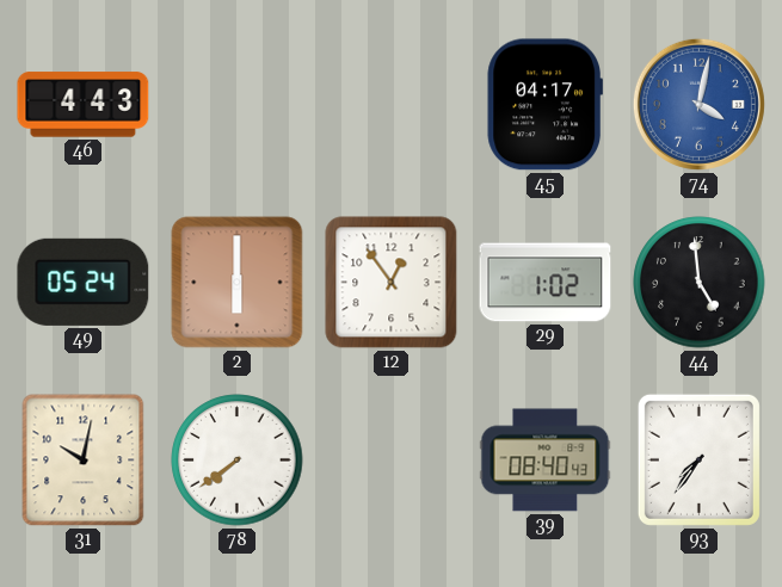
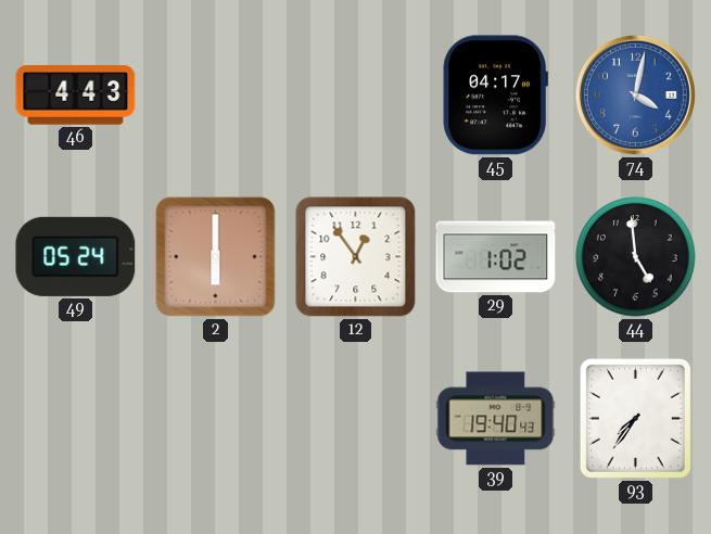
31: 10:02 -> none
78: 7:39 -> none
39: 08:40 -> 19:40
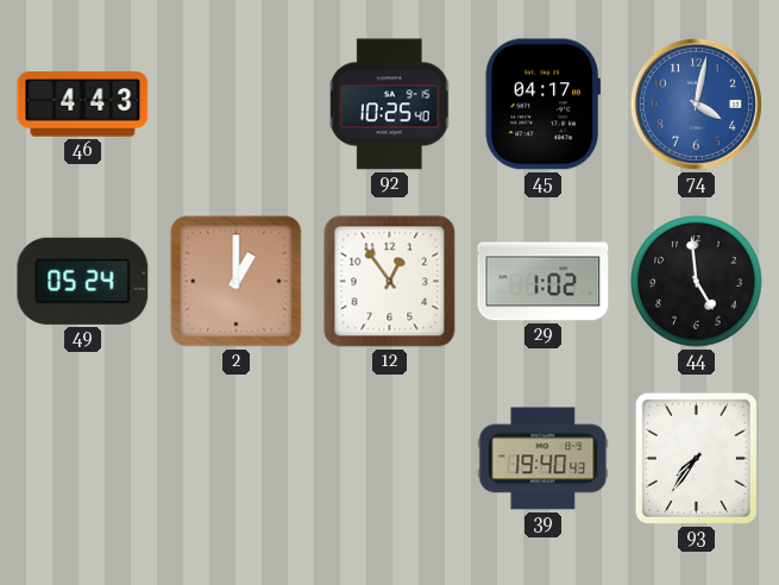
92: none -> 10:25
2: 6:00 -> 1:00
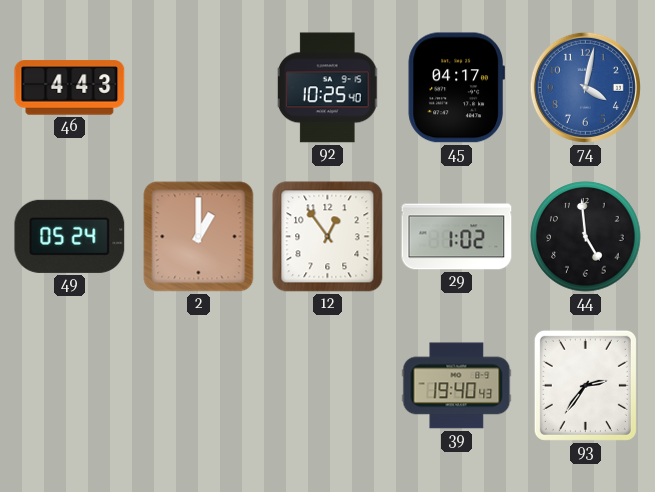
93: 7:36 -> 2:36
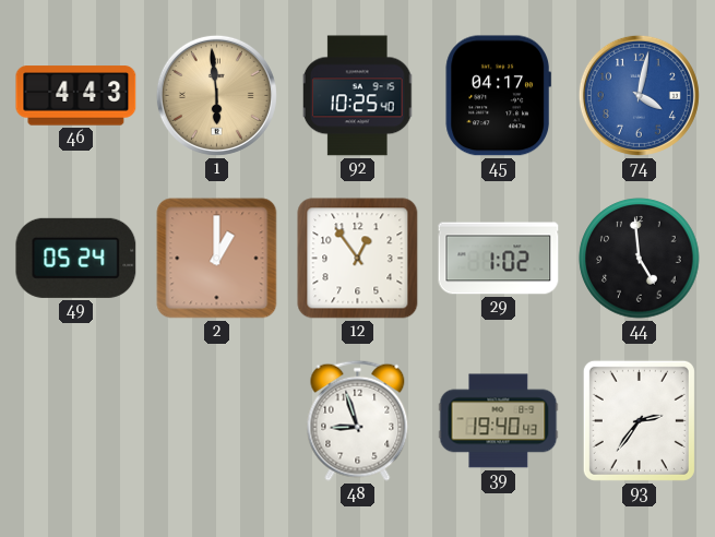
1: none -> 5:59
48: none -> 8:57
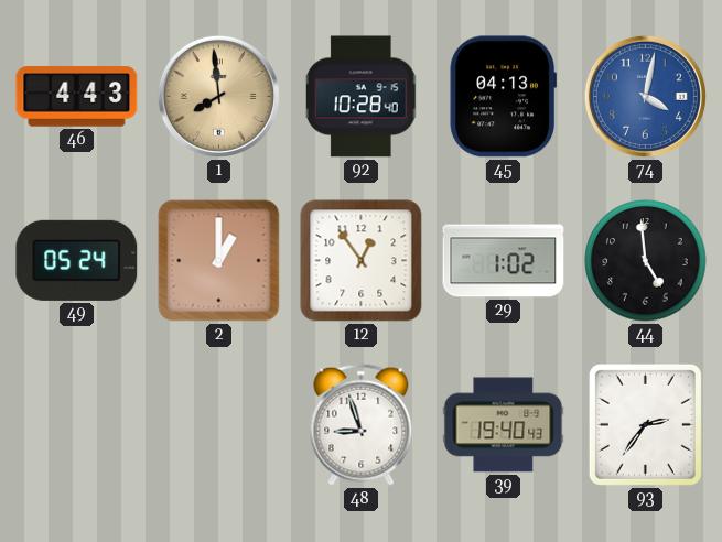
1: 5:59 -> 7:59
92: 10:25 -> 10:28
45: 04:17 -> 04:13
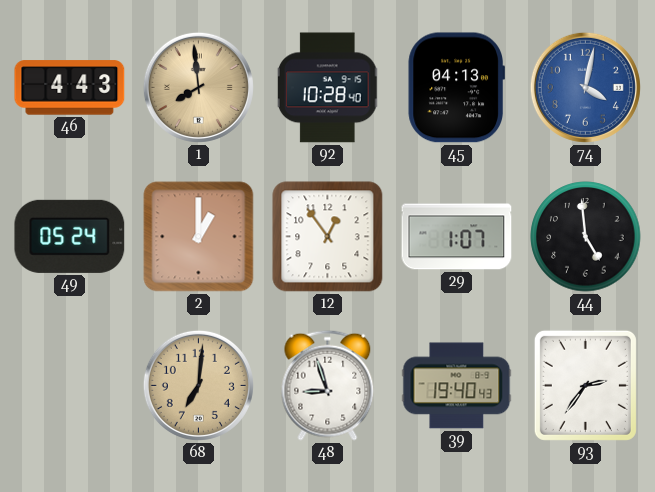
29: 1:02 -> 1:07
68: none -> 7:01
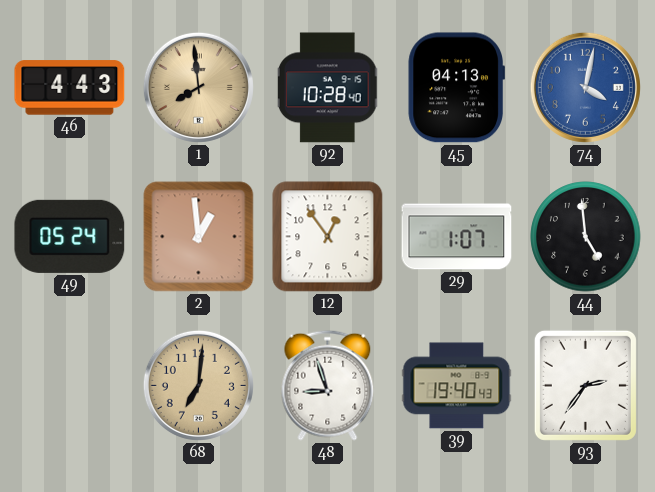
2: 1:00 -> 12:59
